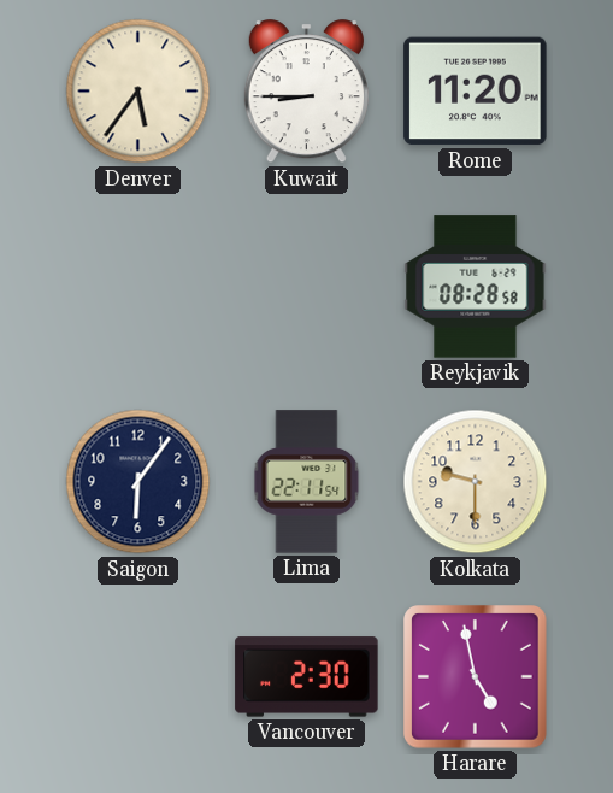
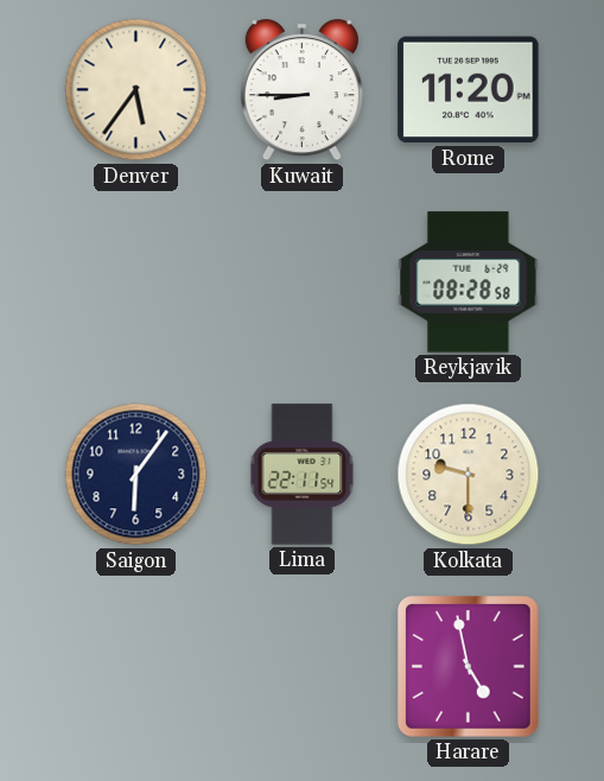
Vancouver: 2:30 -> none
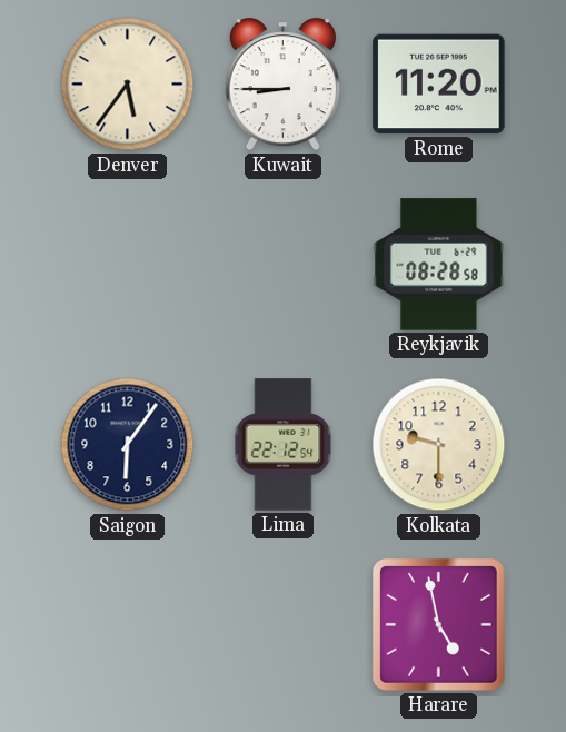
Lima: 22:11 -> 22:12
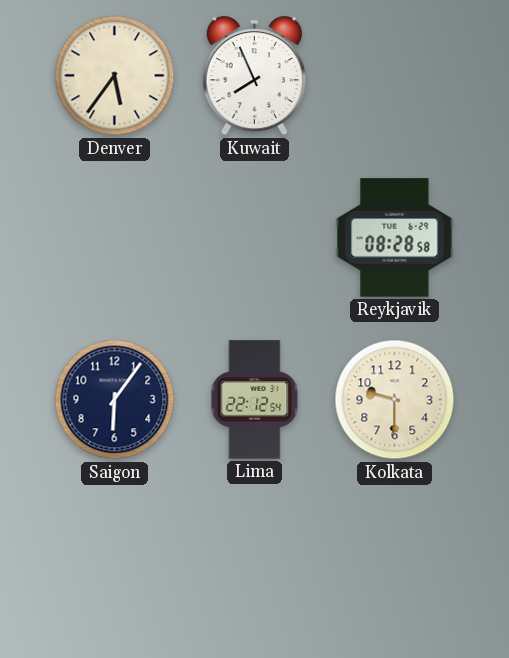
Kuwait: 8:45 -> 7:56
Rome: 11:20 -> none
Harare: 4:58 -> none
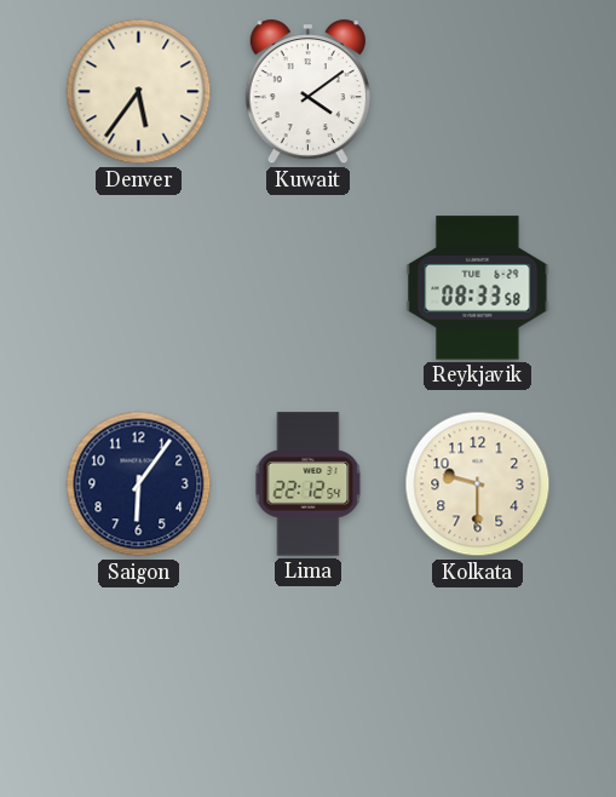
Kuwait: 7:56 -> 4:09
Reykjavik: 08:28 -> 08:33
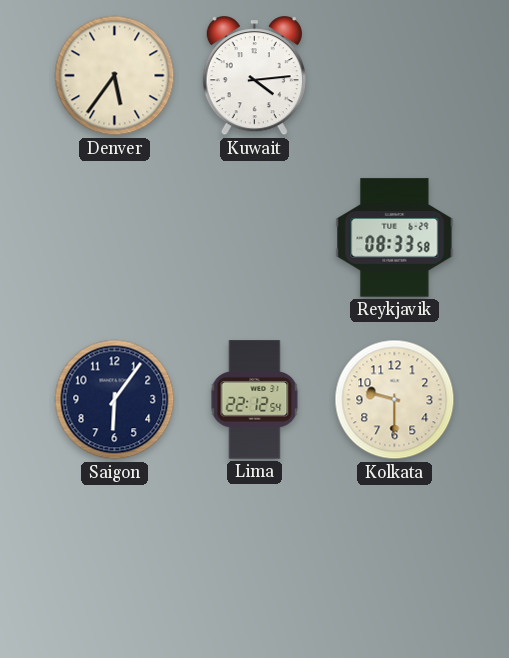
Kuwait: 4:09 -> 4:14
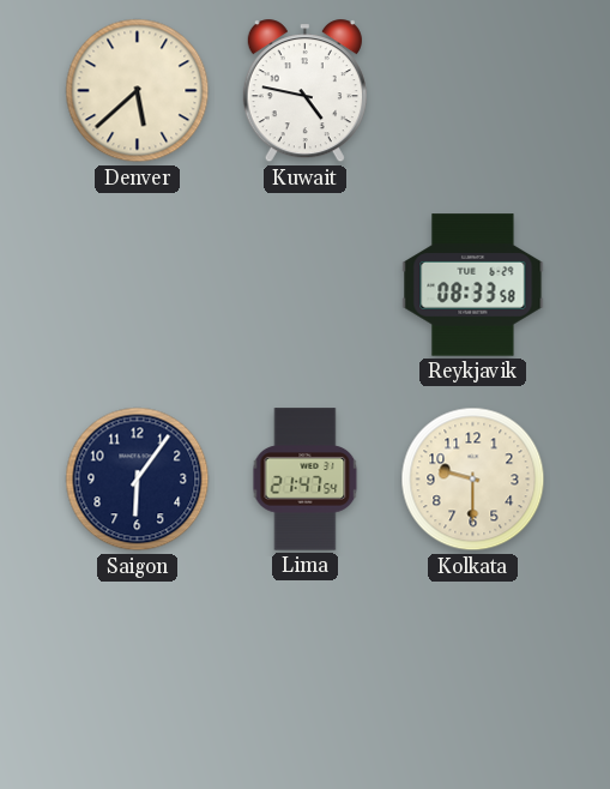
Denver: 5:36 -> 5:38
Kuwait: 4:14 -> 4:47
Lima: 22:12 -> 21:47
